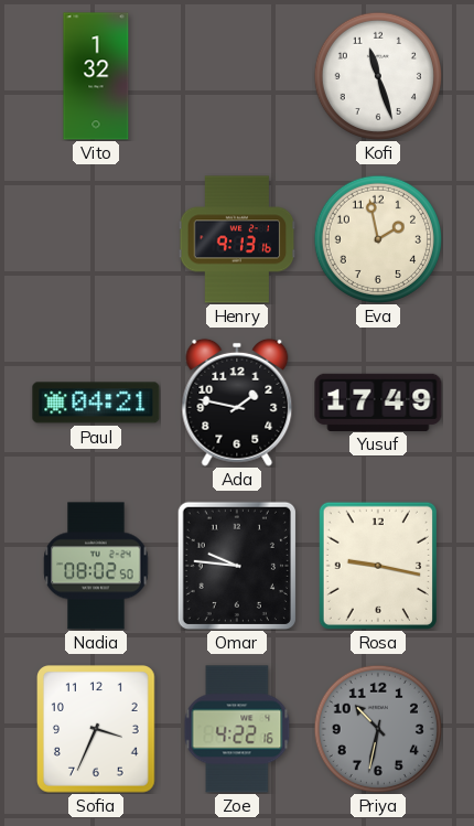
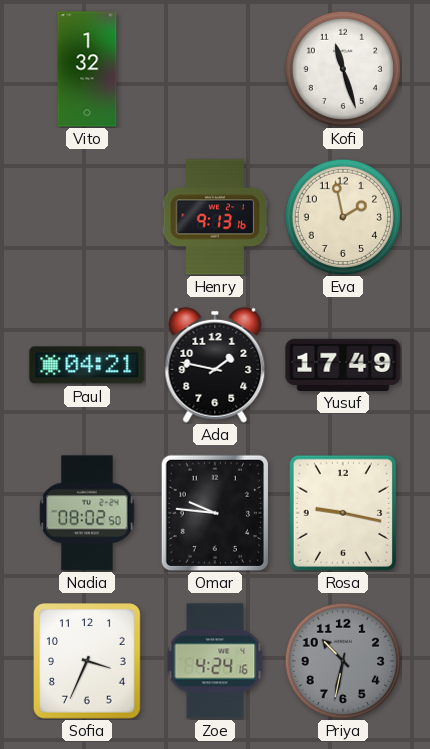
Zoe: 4:22 -> 4:24
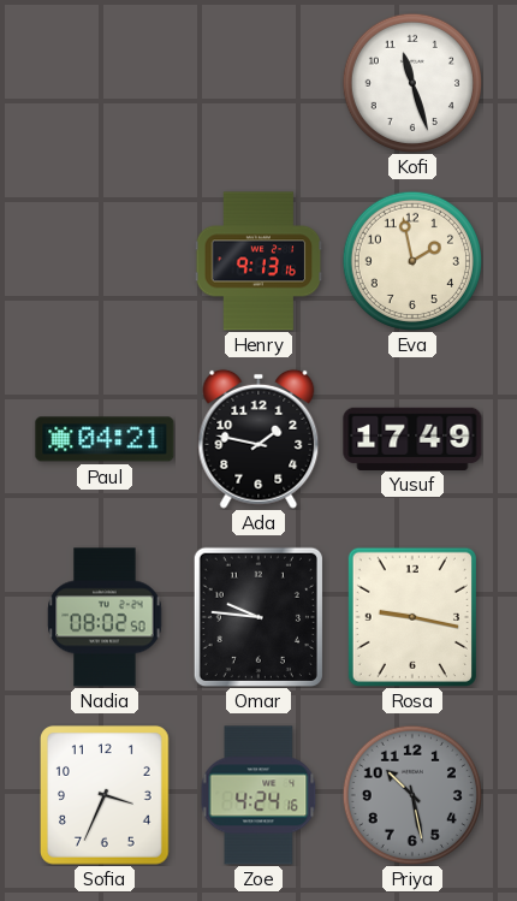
Vito: 1:32 -> none
Priya: 10:32 -> 10:28
